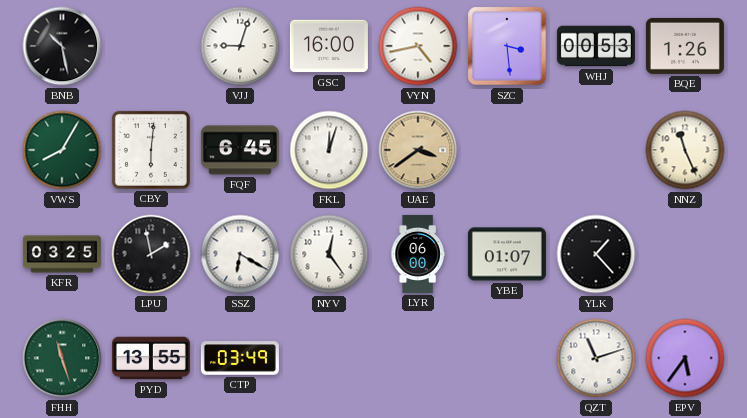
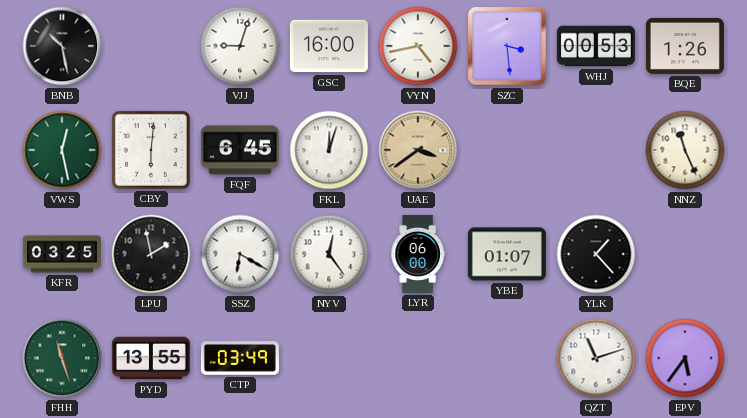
VWS: 8:05 -> 12:28
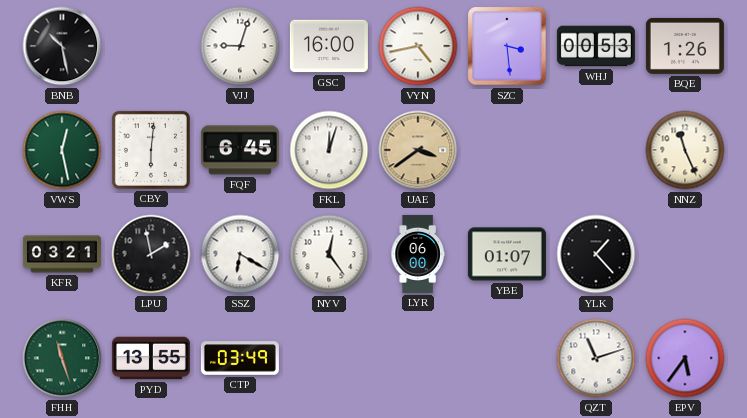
KFR: 03:25 -> 03:21
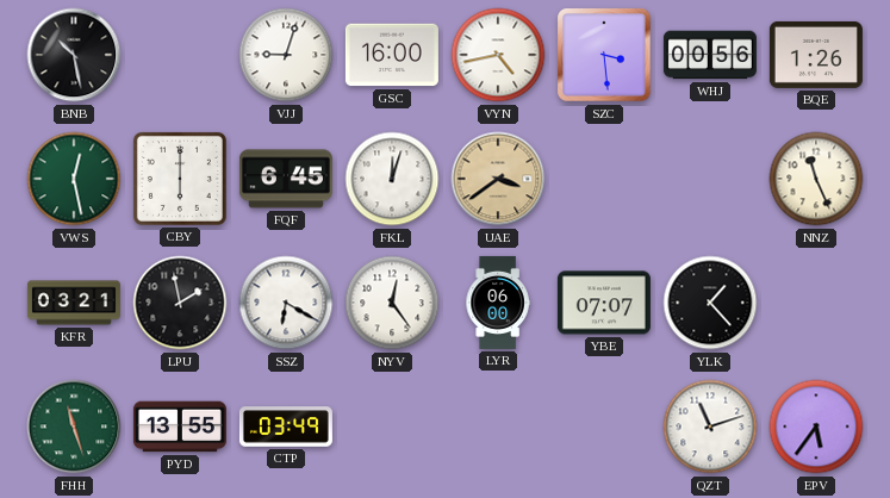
WHJ: 00:53 -> 00:56
CBY: 6:01 -> 6:00
YBE: 01:07 -> 07:07
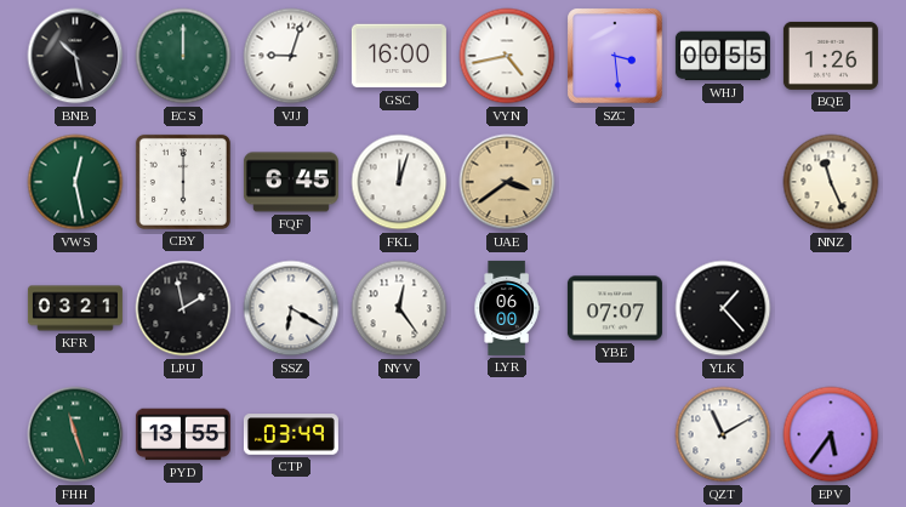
ECS: none -> 12:00
WHJ: 00:56 -> 00:55
QZT: 11:12 -> 11:10
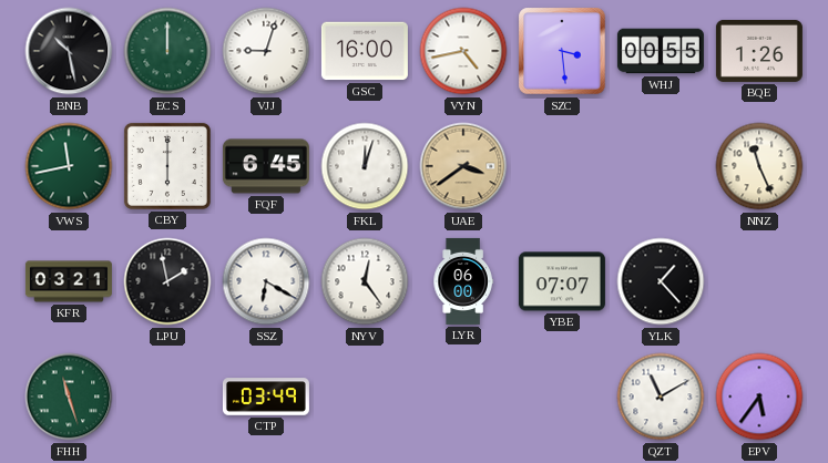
VWS: 12:28 -> 11:43
PYD: 13:55 -> none
